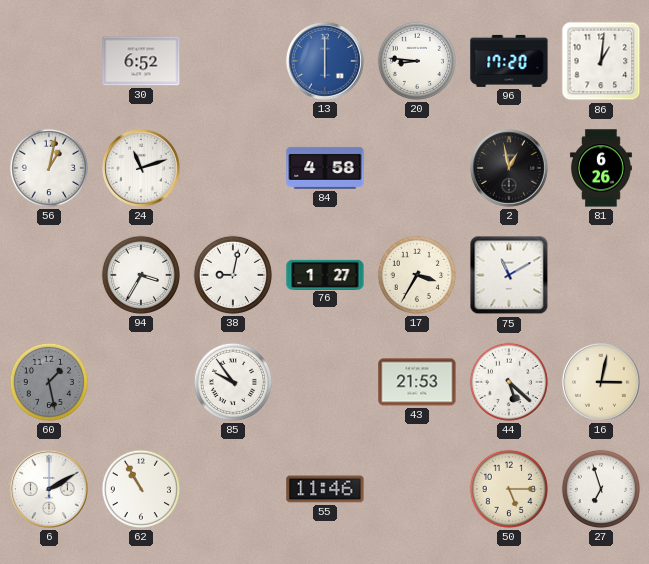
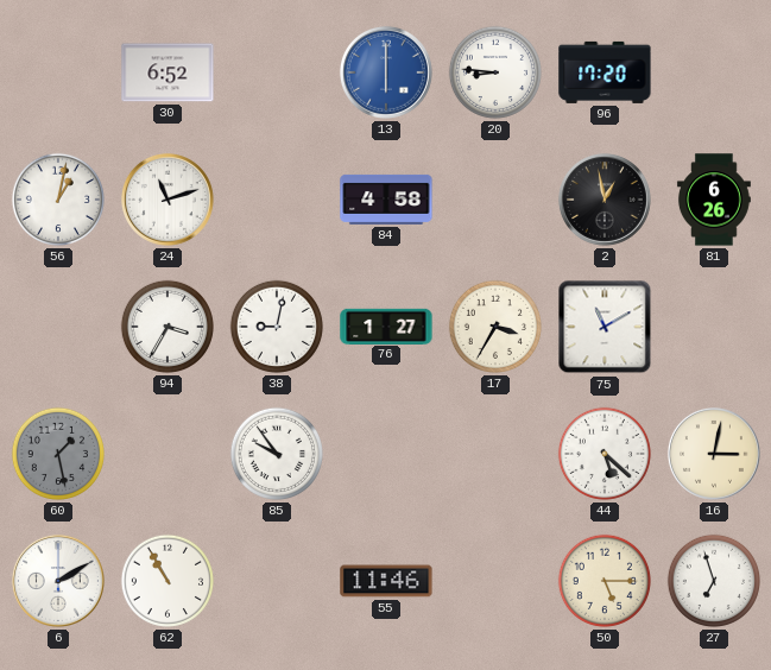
86: 1:01 -> none
43: 21:53 -> none
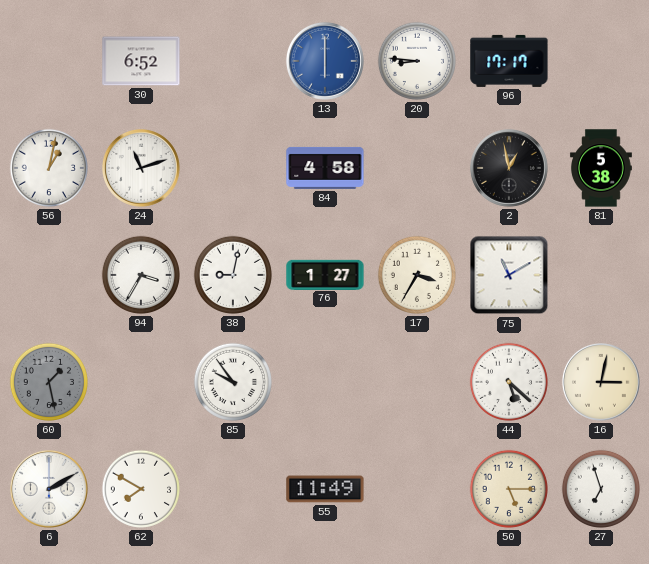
96: 17:20 -> 17:17
81: 6:26 -> 5:38
62: 10:55 -> 7:50
55: 11:46 -> 11:49
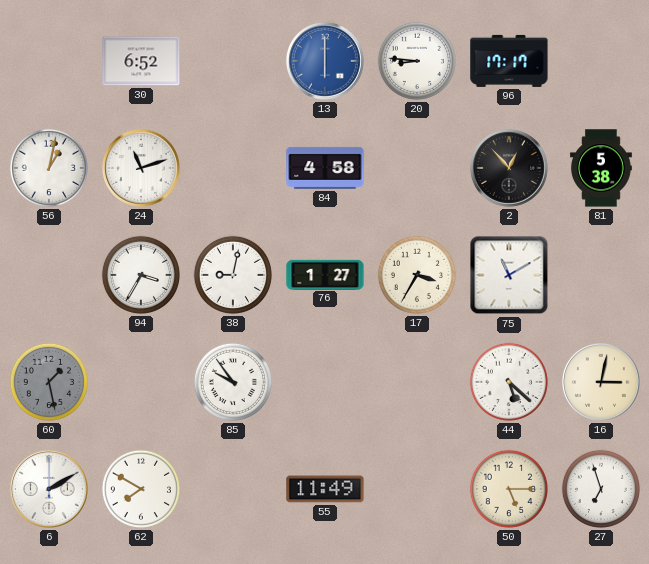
2: 12:58 -> 12:53
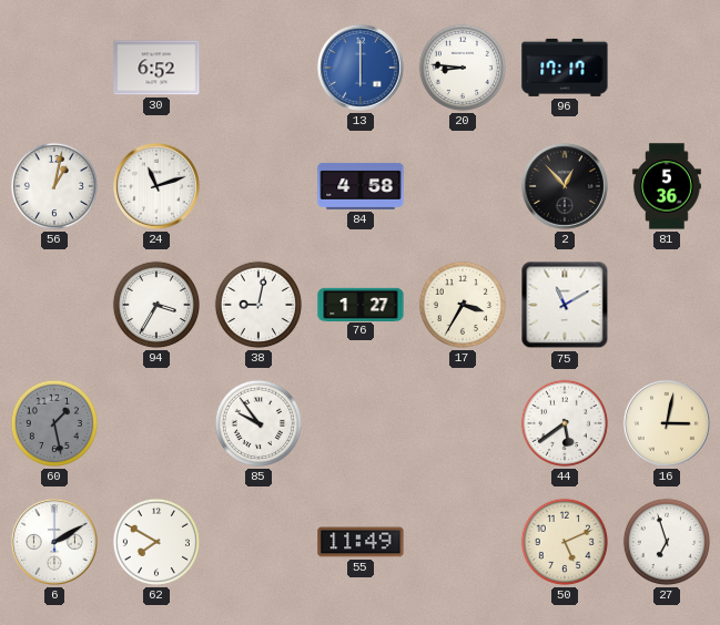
81: 5:38 -> 5:36
44: 5:22 -> 5:39
50: 5:15 -> 5:11
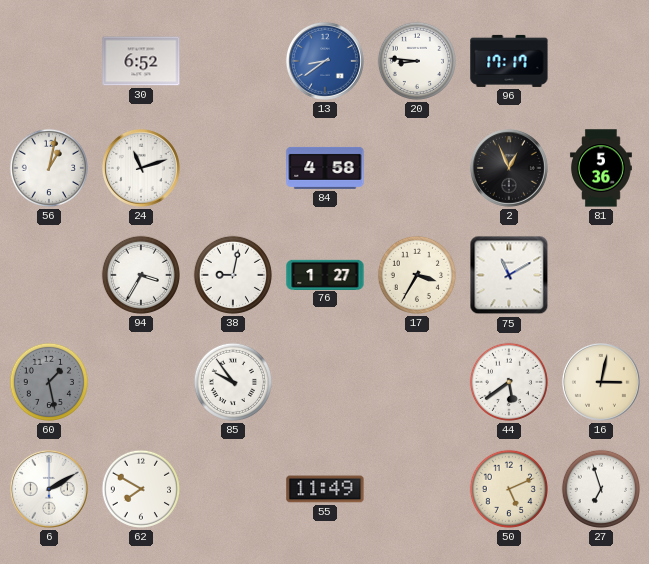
13: 6:00 -> 8:39
2: 12:53 -> 12:56
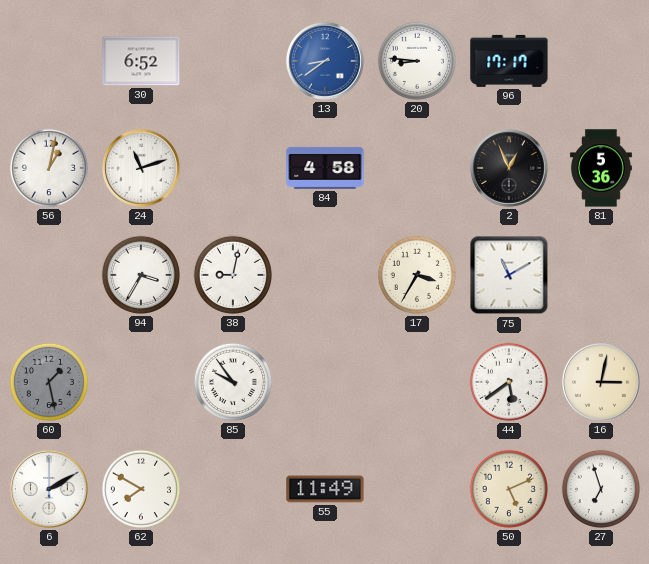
76: 1:27 -> none
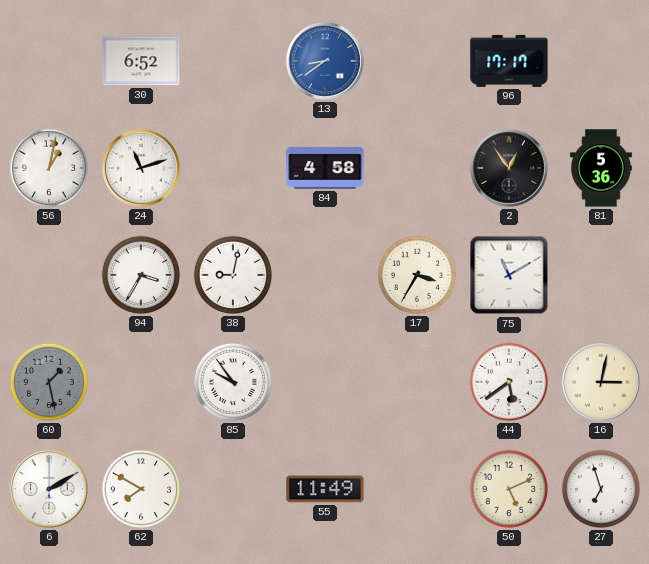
20: 8:46 -> none
2: 12:56 -> 12:54
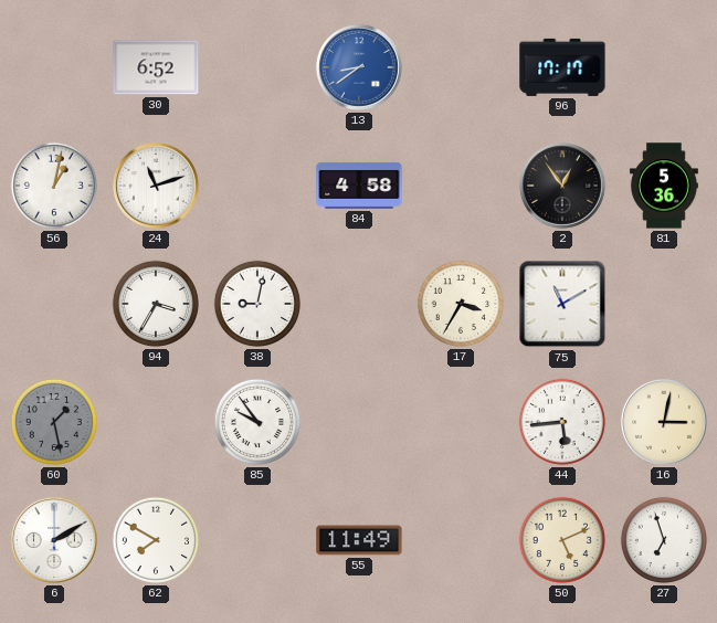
44: 5:39 -> 5:44
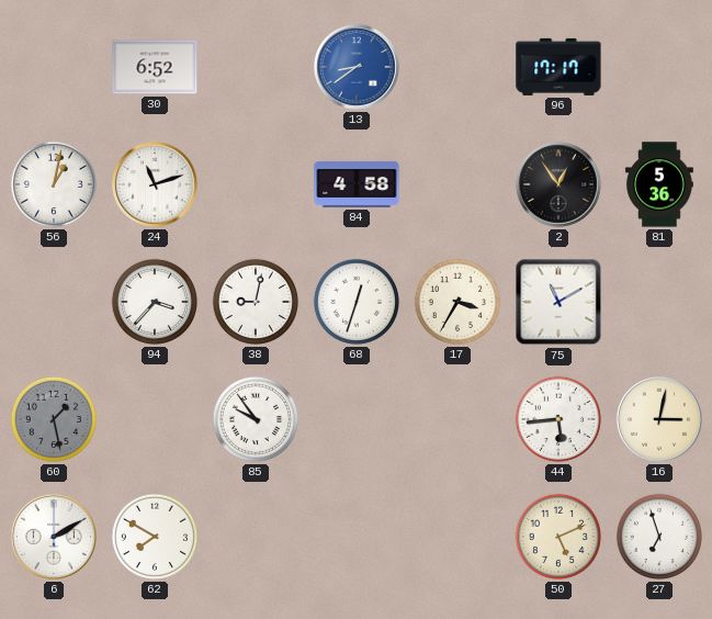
94: 3:35 -> 3:37
68: none -> 12:33
55: 11:49 -> none
